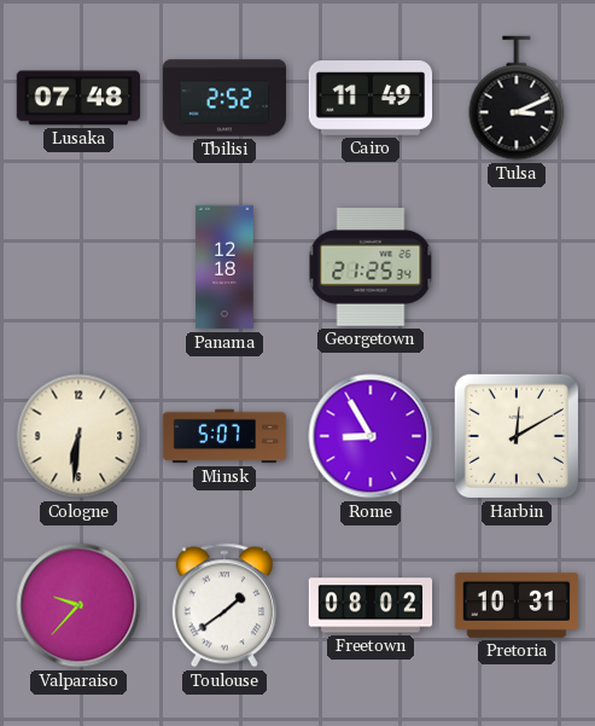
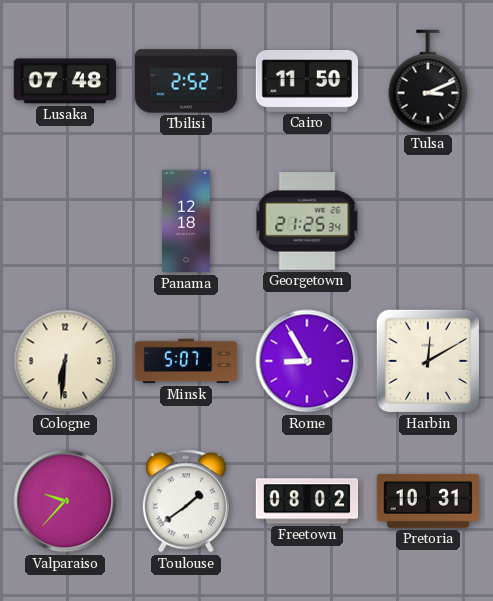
Cairo: 11:49 -> 11:50
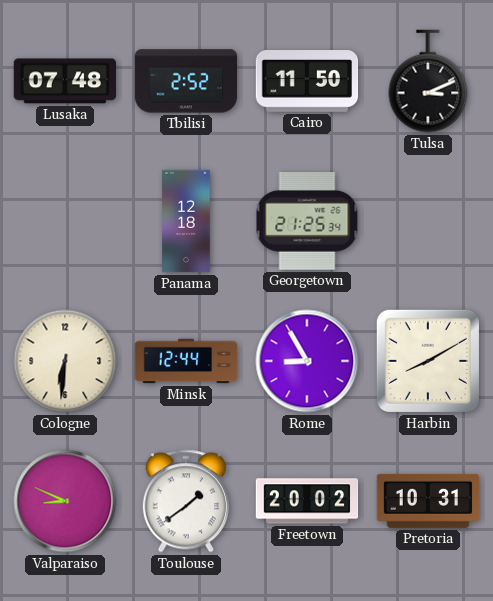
Minsk: 5:07 -> 12:44
Harbin: 12:10 -> 8:10
Valparaiso: 9:37 -> 8:49
Freetown: 08:02 -> 20:02
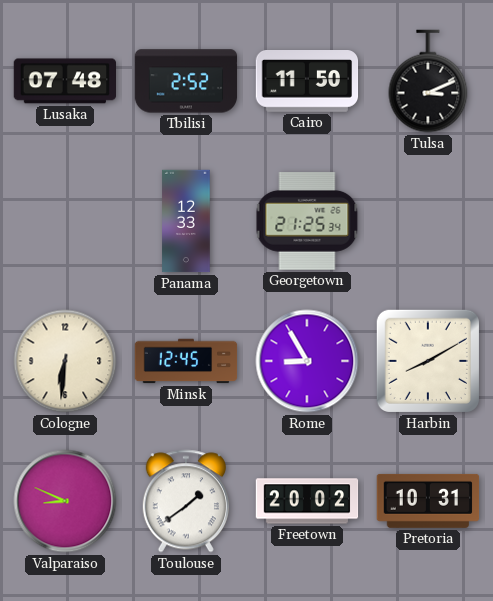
Panama: 12:18 -> 12:33
Minsk: 12:44 -> 12:45
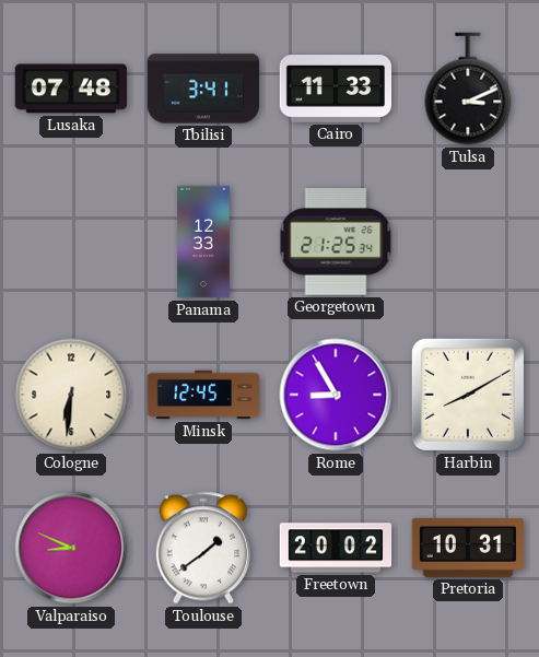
Tbilisi: 2:52 -> 3:41
Cairo: 11:50 -> 11:33
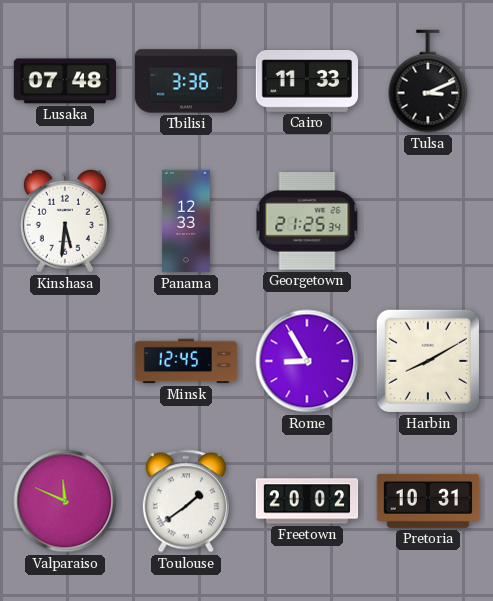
Tbilisi: 3:41 -> 3:36
Kinshasa: none -> 5:31
Cologne: 6:31 -> none
Valparaiso: 8:49 -> 11:49
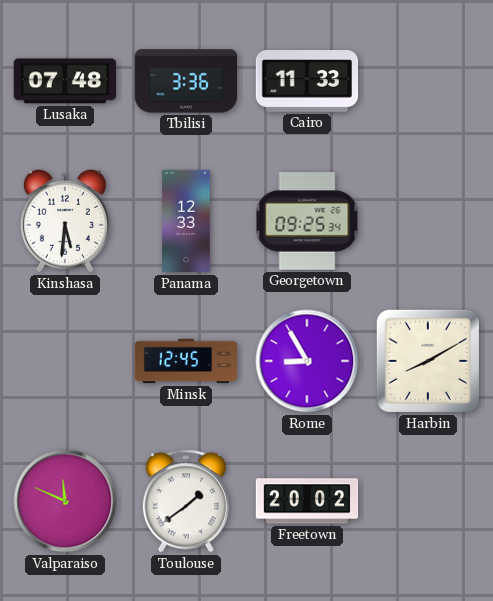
Tulsa: 3:11 -> none
Georgetown: 21:25 -> 09:25
Pretoria: 10:31 -> none
